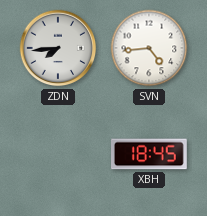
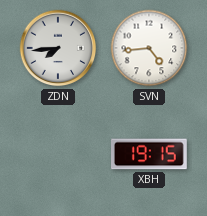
XBH: 18:45 -> 19:15
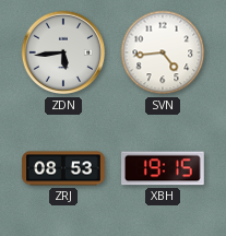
ZDN: 7:44 -> 5:44
ZRJ: none -> 08:53
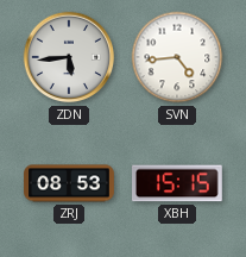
XBH: 19:15 -> 15:15
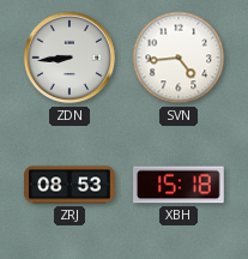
ZDN: 5:44 -> 8:44
XBH: 15:15 -> 15:18
